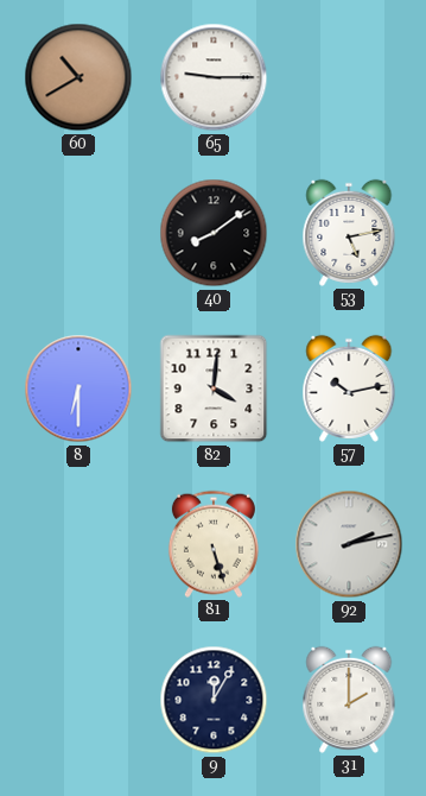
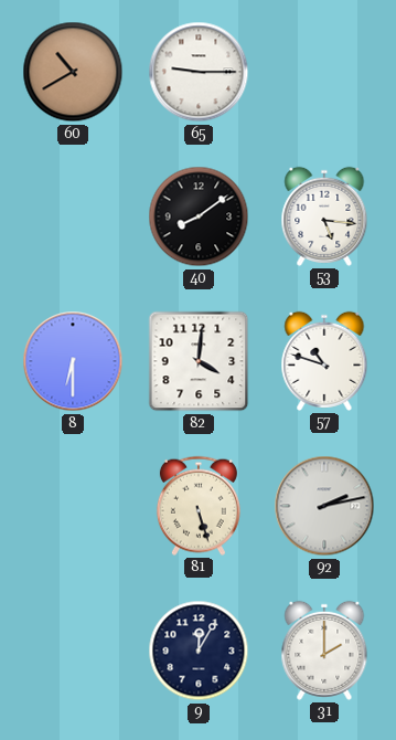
53: 5:13 -> 5:16
57: 10:13 -> 10:48
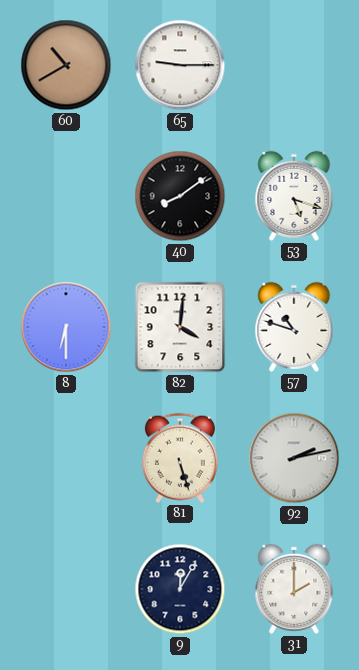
53: 5:16 -> 5:18
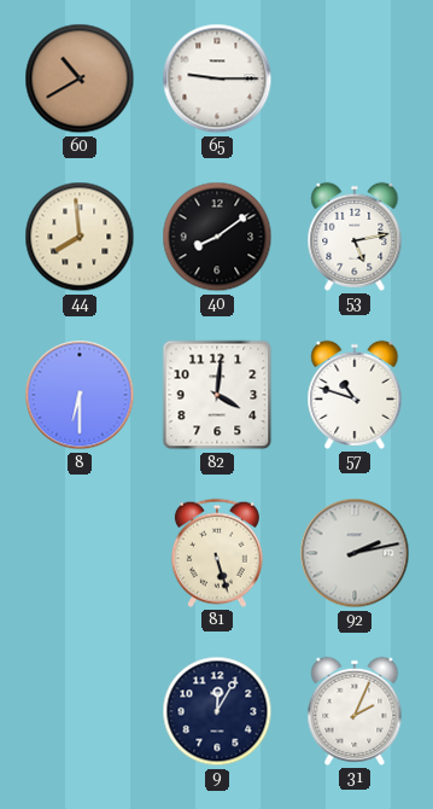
44: none -> 7:59
53: 5:18 -> 5:13
31: 2:00 -> 2:04
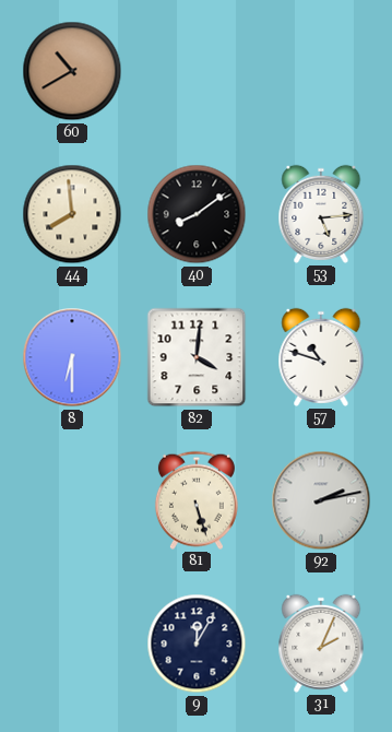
65: 9:15 -> none
53: 5:13 -> 5:14
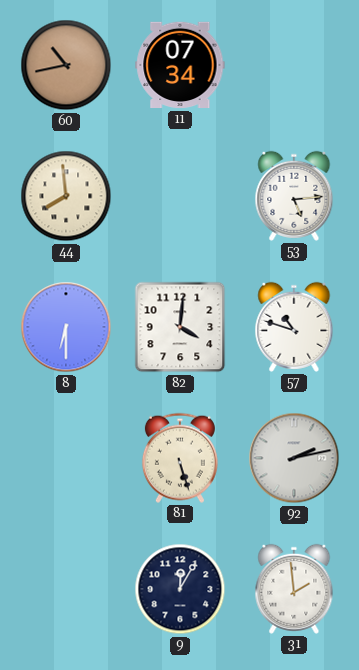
60: 10:40 -> 10:43
11: none -> 07:34
40: 8:09 -> none
31: 2:04 -> 1:59
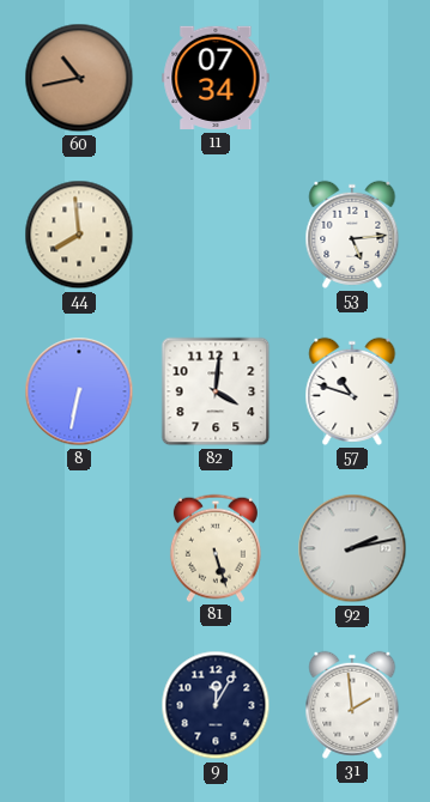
8: 6:30 -> 6:32
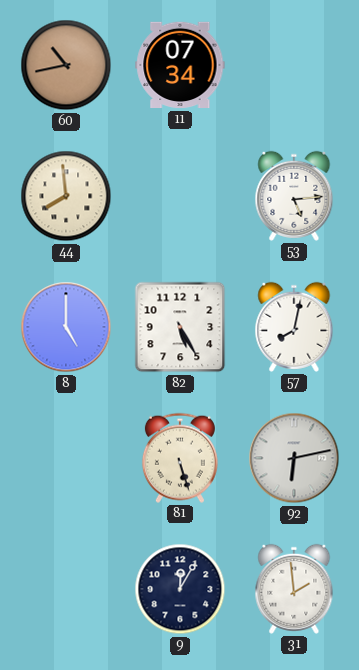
8: 6:32 -> 5:00
82: 4:01 -> 5:25
57: 10:48 -> 8:02
92: 2:13 -> 6:13
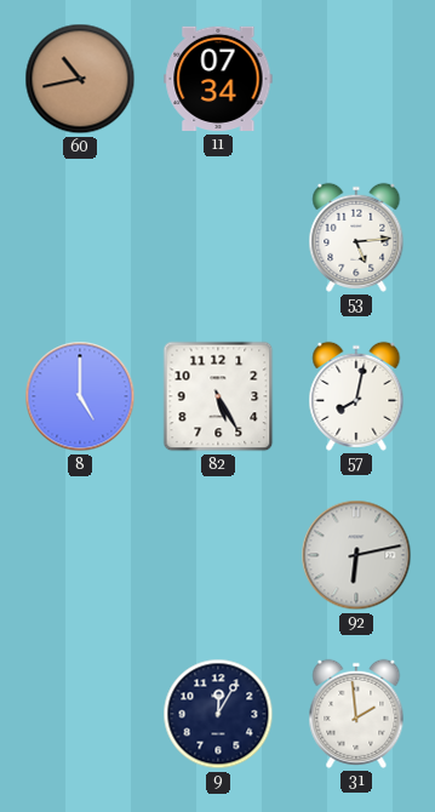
44: 7:59 -> none
81: 5:27 -> none
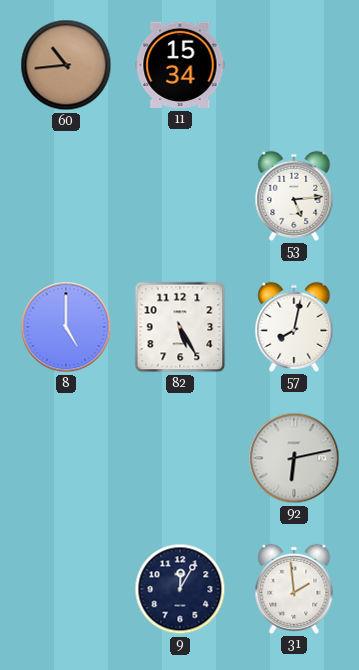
60: 10:43 -> 10:44
11: 07:34 -> 15:34
